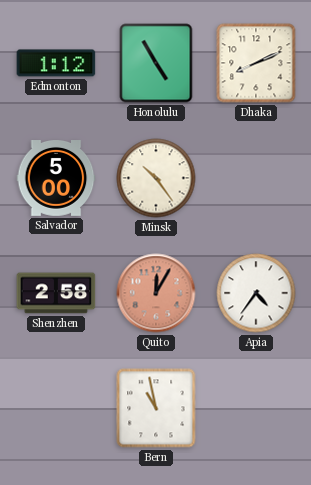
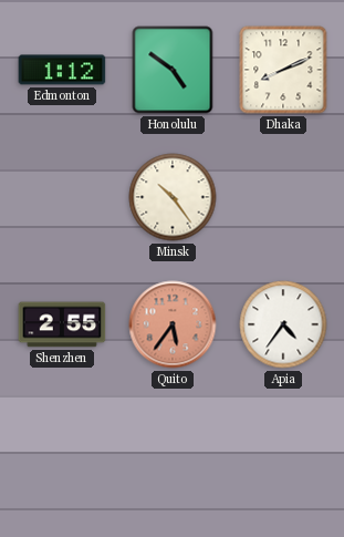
Honolulu: 4:55 -> 4:51
Salvador: 5:00 -> none
Shenzhen: 2:58 -> 2:55
Quito: 12:05 -> 5:36
Bern: 10:58 -> none
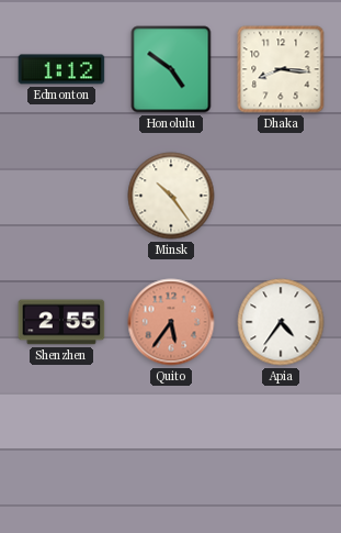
Dhaka: 8:11 -> 8:16
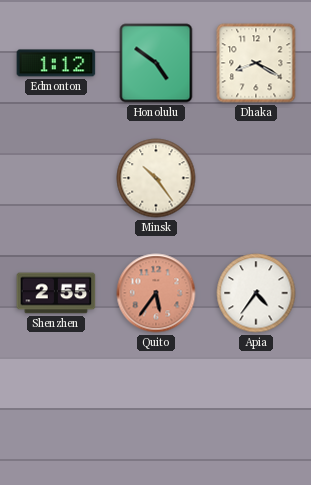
Dhaka: 8:16 -> 8:20
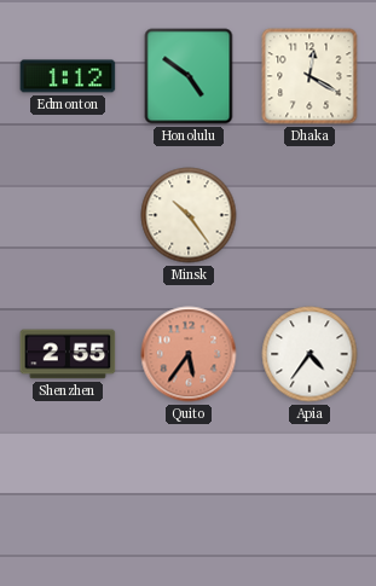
Dhaka: 8:20 -> 12:20
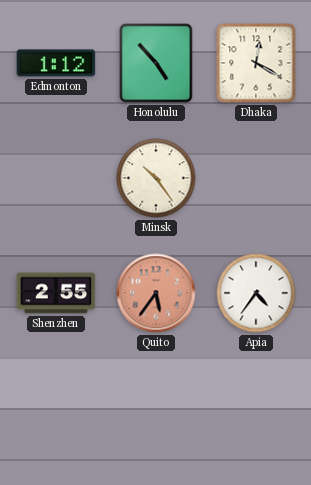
Honolulu: 4:51 -> 4:53
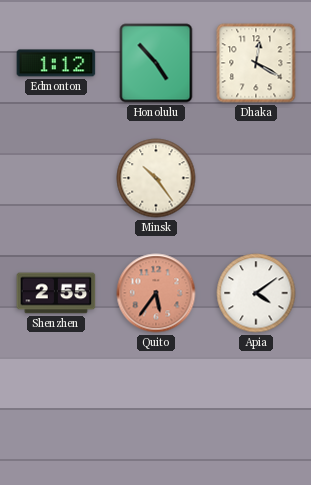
Apia: 4:36 -> 4:09
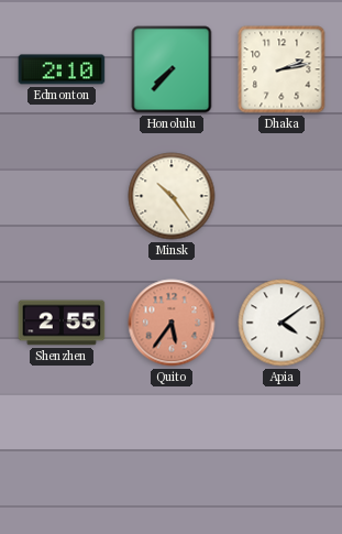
Edmonton: 1:12 -> 2:10
Honolulu: 4:53 -> 7:37
Dhaka: 12:20 -> 2:13
